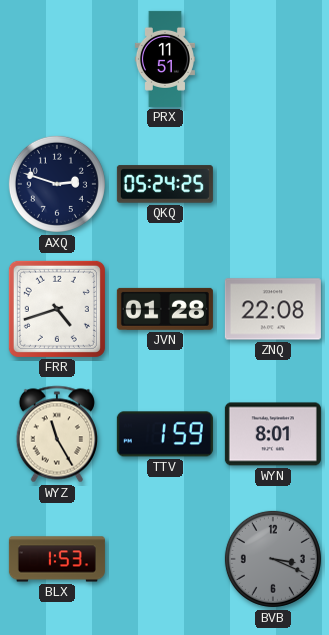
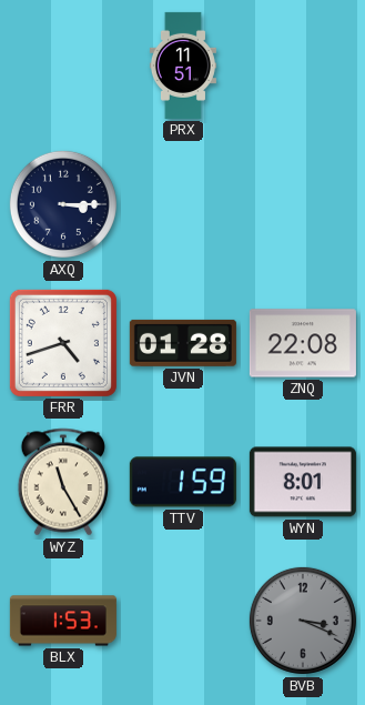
AXQ: 2:48 -> 3:15
QKQ: 05:24 -> none
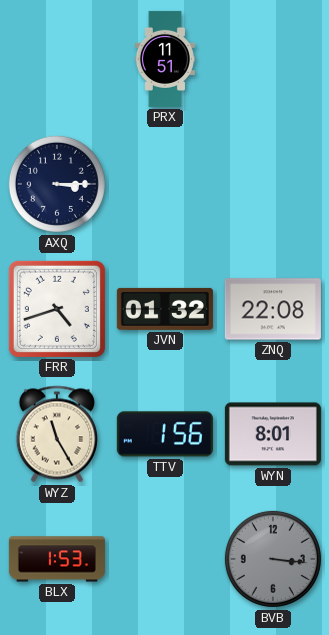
JVN: 01:28 -> 01:32
TTV: 1:59 -> 1:56
BVB: 3:19 -> 3:16
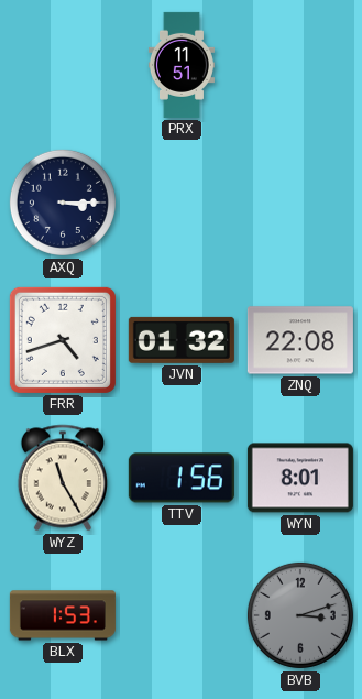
BVB: 3:16 -> 3:12
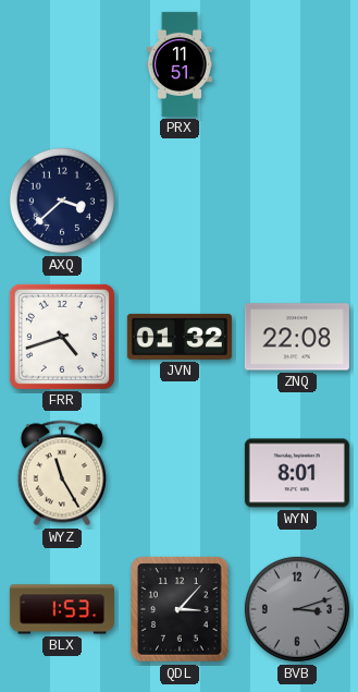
AXQ: 3:15 -> 3:38
TTV: 1:56 -> none
QDL: none -> 3:07
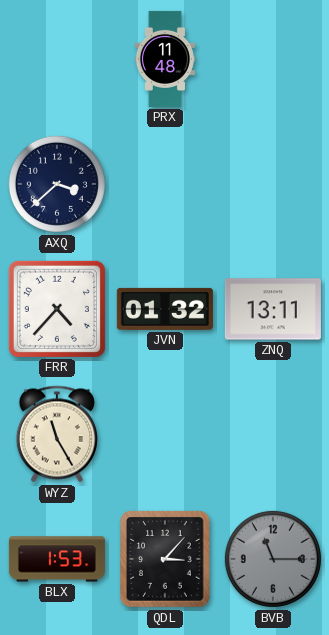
PRX: 11:51 -> 11:48
FRR: 4:42 -> 4:37
ZNQ: 22:08 -> 13:11
WYN: 8:01 -> none
BVB: 3:12 -> 11:15
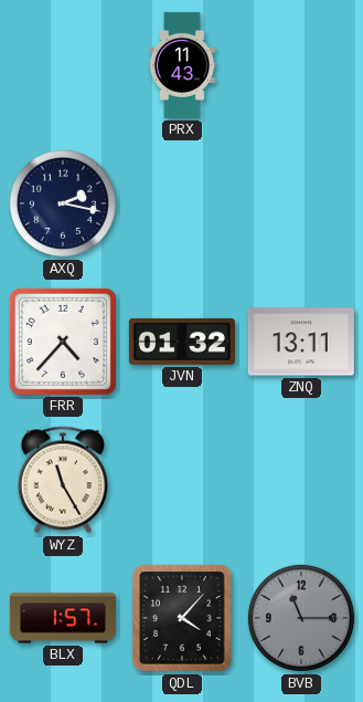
PRX: 11:48 -> 11:43
AXQ: 3:38 -> 2:17
BLX: 1:53 -> 1:57
QDL: 3:07 -> 4:07
